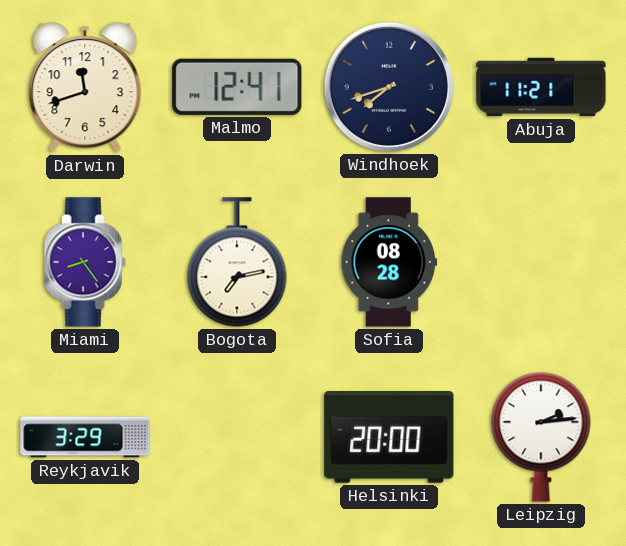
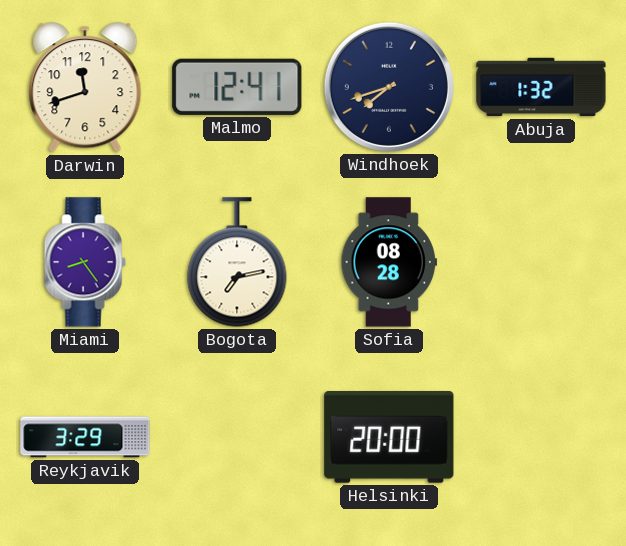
Abuja: 11:21 -> 1:32
Leipzig: 2:14 -> none
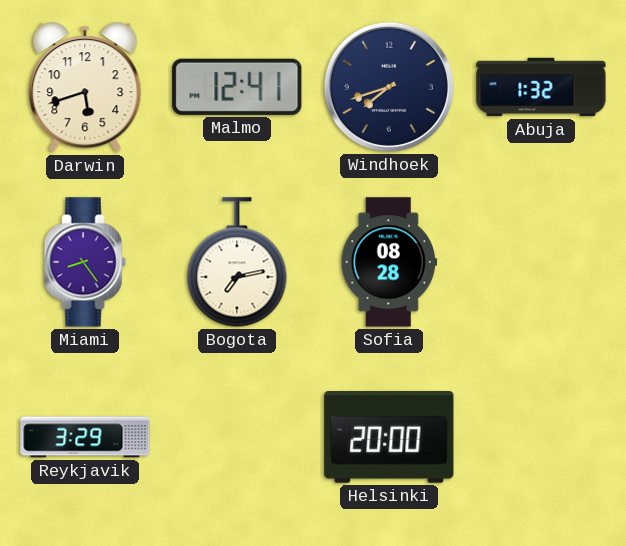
Darwin: 11:42 -> 5:42
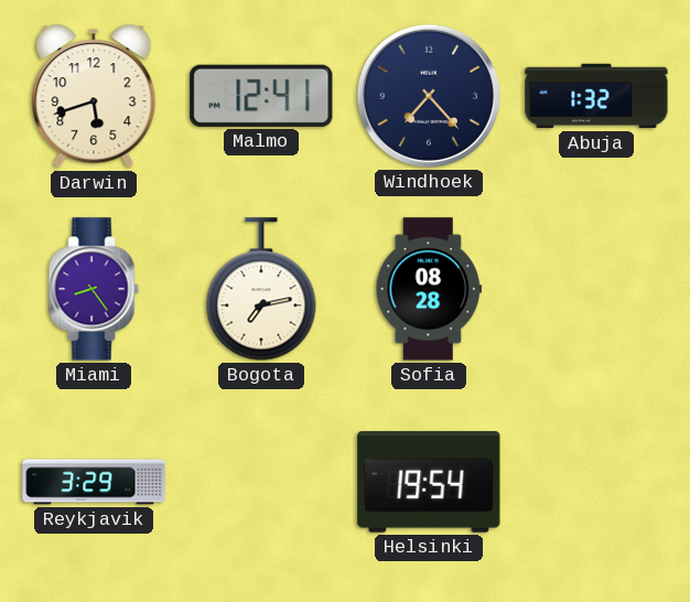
Windhoek: 7:42 -> 7:23
Helsinki: 20:00 -> 19:54
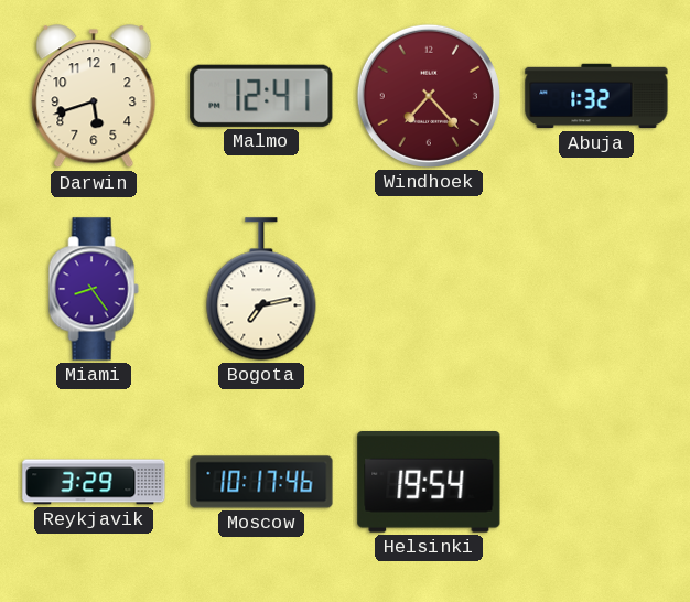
Windhoek dial: navy -> burgundy
Sofia: 08:28 -> none
Moscow: none -> 10:17
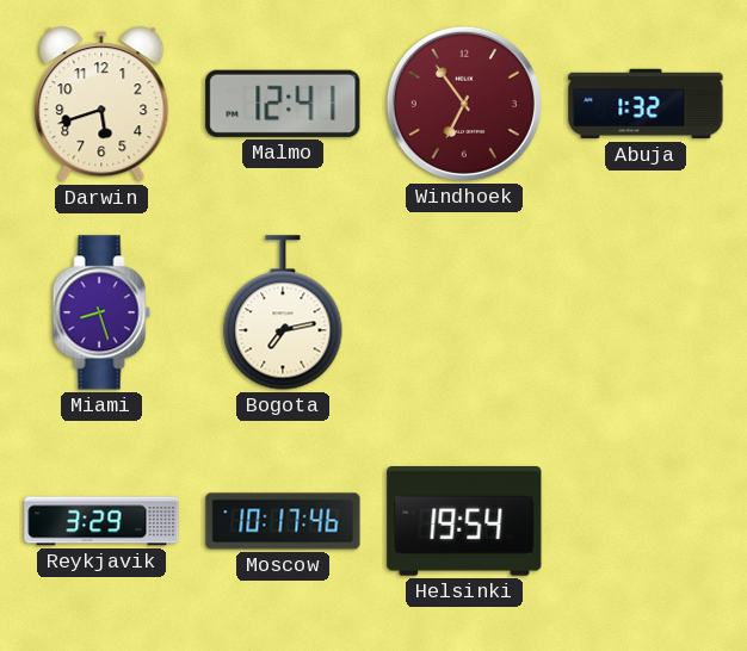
Windhoek: 7:23 -> 6:54
Miami: 8:24 -> 8:27
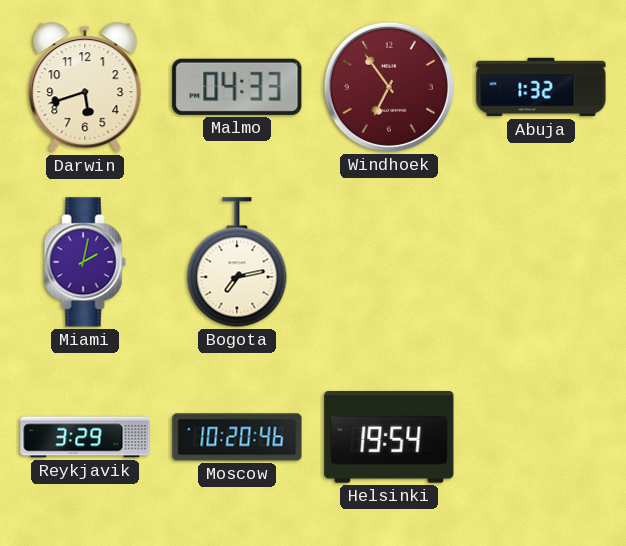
Malmo: 12:41 -> 04:33
Miami: 8:27 -> 2:02
Moscow: 10:17 -> 10:20
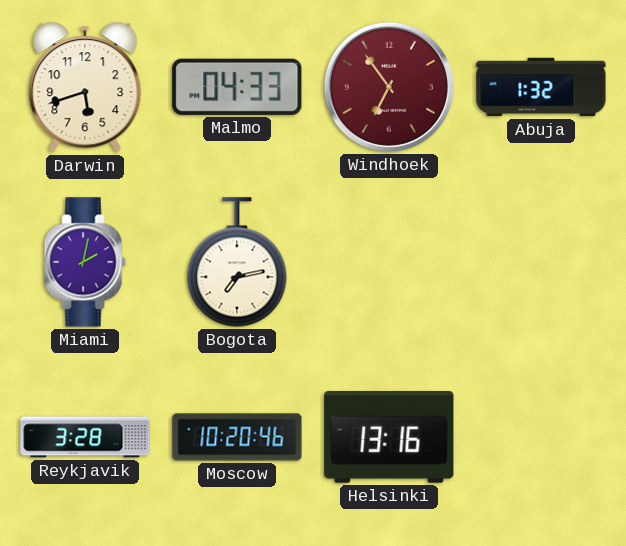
Reykjavik: 3:29 -> 3:28
Helsinki: 19:54 -> 13:16
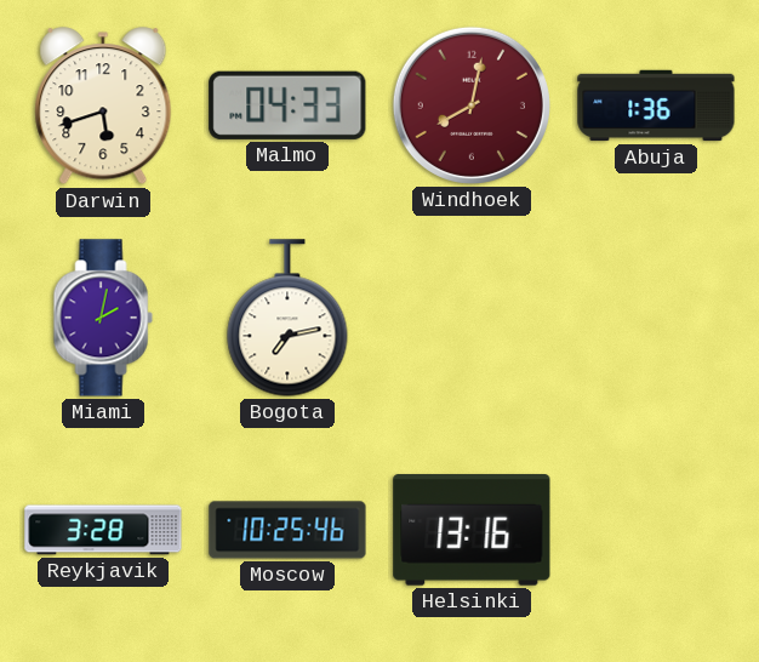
Windhoek: 6:54 -> 8:02
Abuja: 1:32 -> 1:36
Moscow: 10:20 -> 10:25
